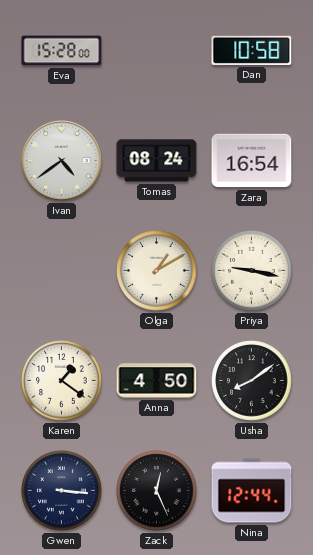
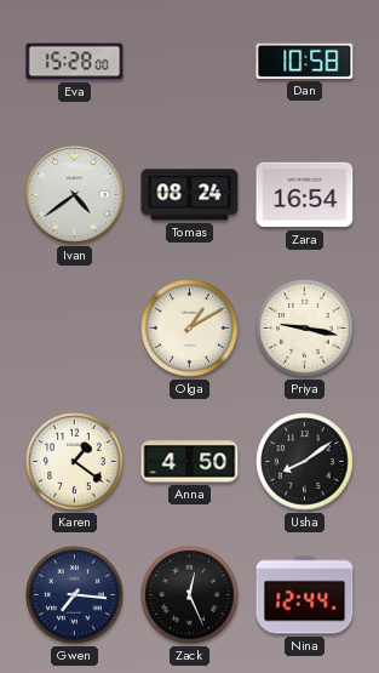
Gwen: 3:16 -> 7:16
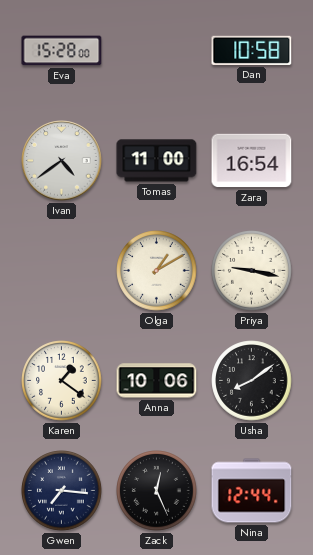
Tomas: 08:24 -> 11:00
Anna: 4:50 -> 10:06
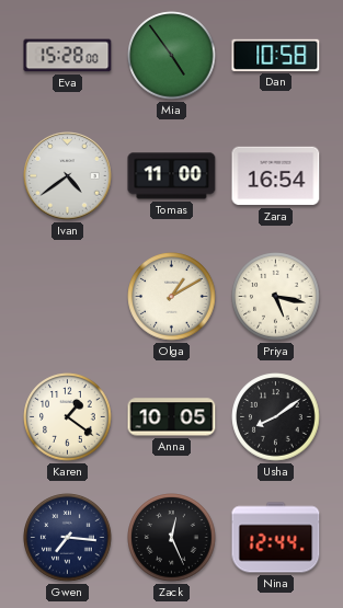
Mia: none -> 4:54
Priya: 9:17 -> 5:17
Anna: 10:06 -> 10:05
